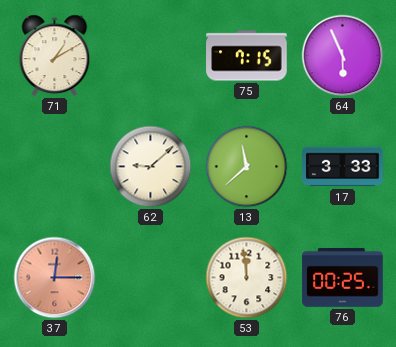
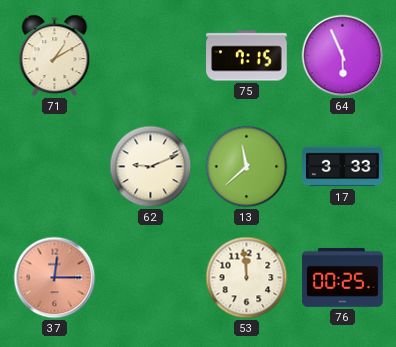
62: 9:08 -> 9:11
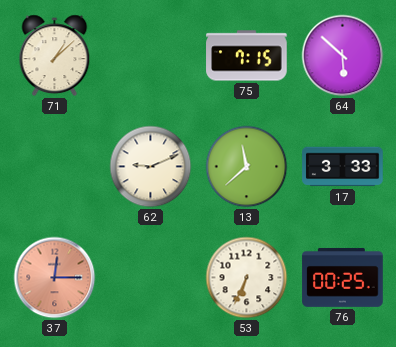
71: 1:10 -> 1:08
64: 5:56 -> 5:52
53: 11:59 -> 6:34
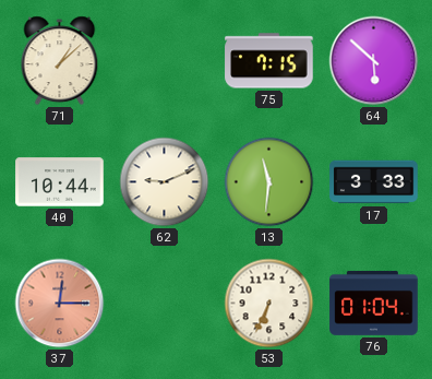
40: none -> 10:44
13: 11:38 -> 11:31
76: 00:25 -> 01:04
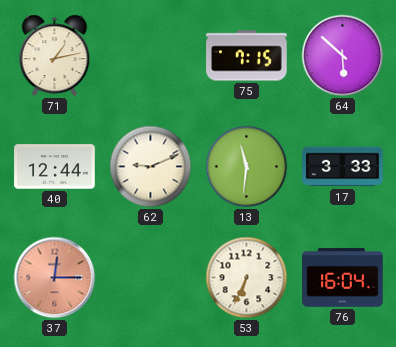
71: 1:08 -> 1:13
40: 10:44 -> 12:44
76: 01:04 -> 16:04
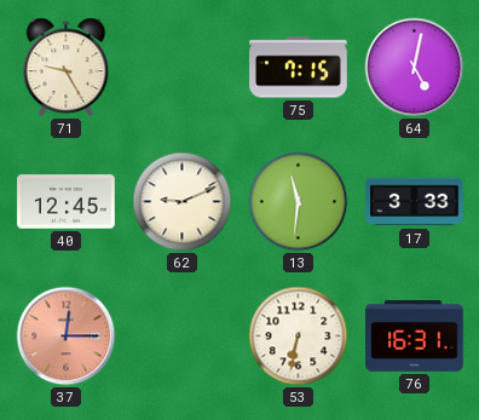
71: 1:13 -> 9:25
64: 5:52 -> 5:02
40: 12:44 -> 12:45
53: 6:34 -> 6:32
76: 16:04 -> 16:31
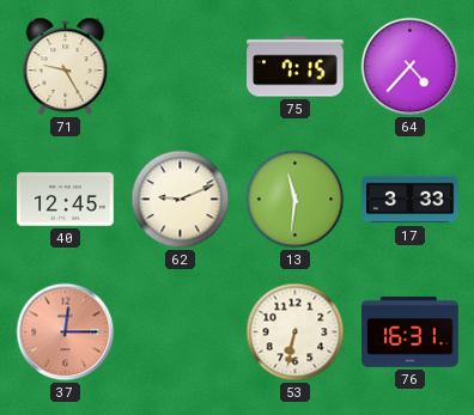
64: 5:02 -> 4:37
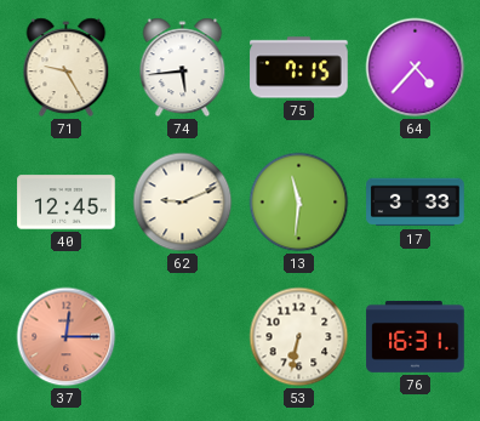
74: none -> 5:44
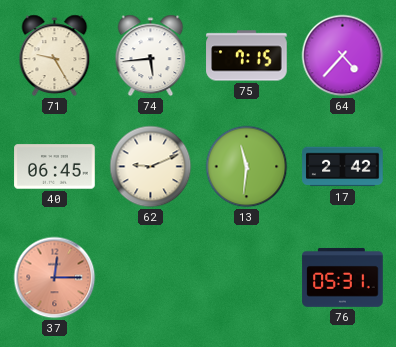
40: 12:45 -> 06:45
17: 3:33 -> 2:42
53: 6:32 -> none
76: 16:31 -> 05:31
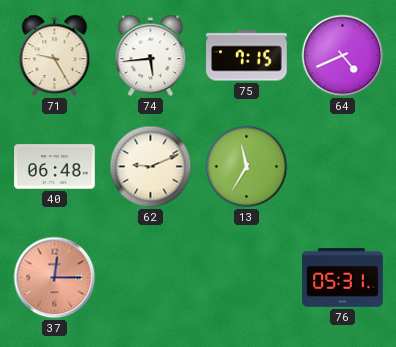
64: 4:37 -> 4:41
40: 06:45 -> 06:48
13: 11:31 -> 11:35
17: 2:42 -> none
